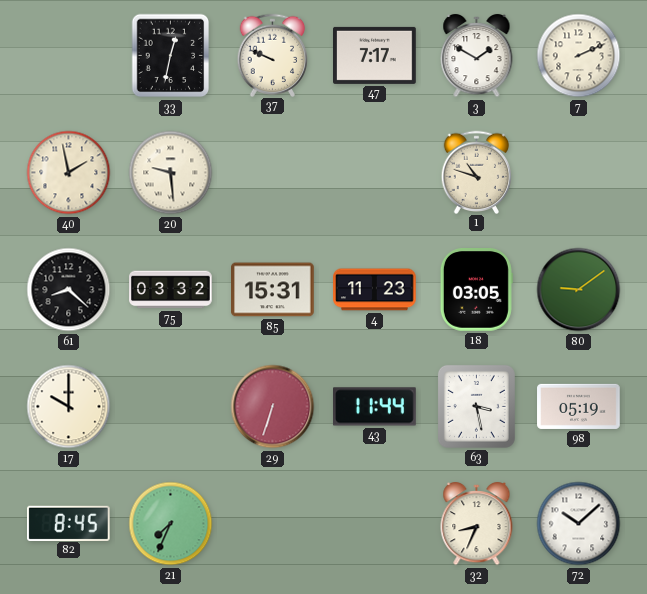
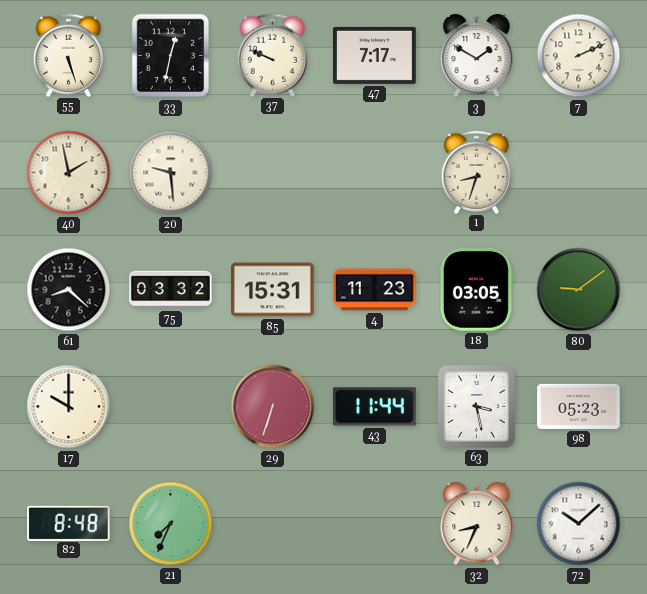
55: none -> 5:27
1: 10:48 -> 8:33
98: 05:19 -> 05:23
82: 8:45 -> 8:48
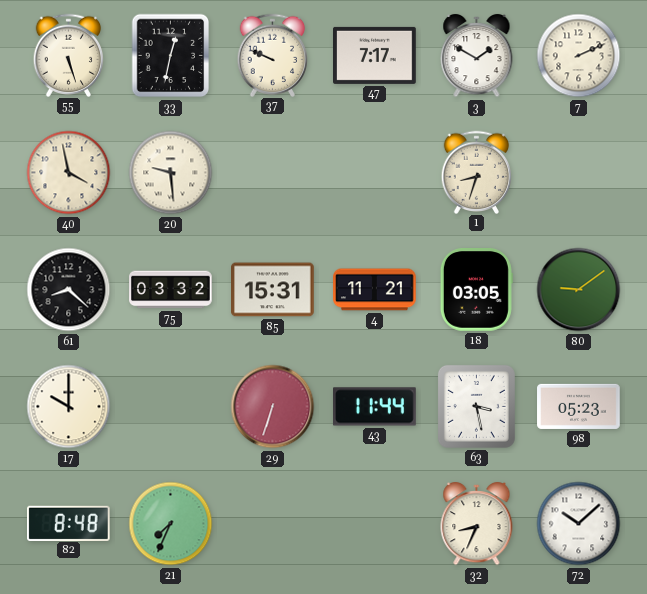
40: 1:58 -> 3:58
4: 11:23 -> 11:21
